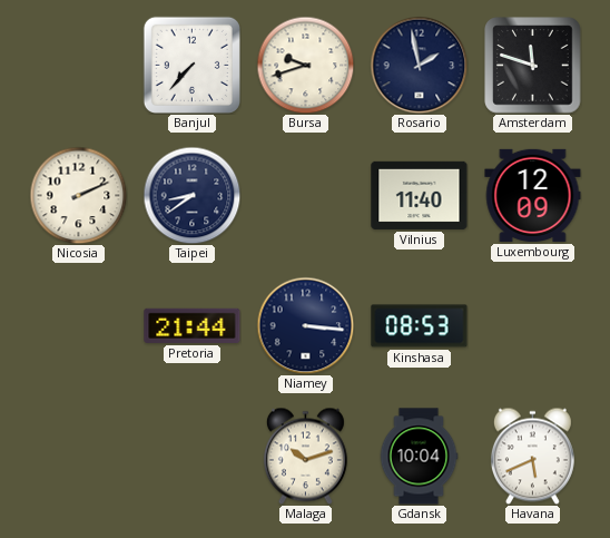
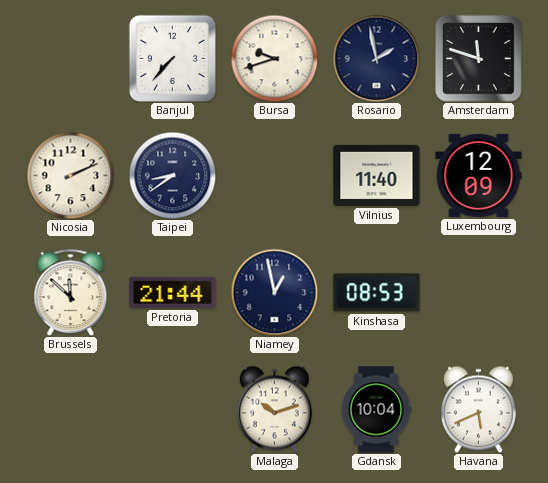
Brussels: none -> 11:52
Niamey: 3:16 -> 12:58
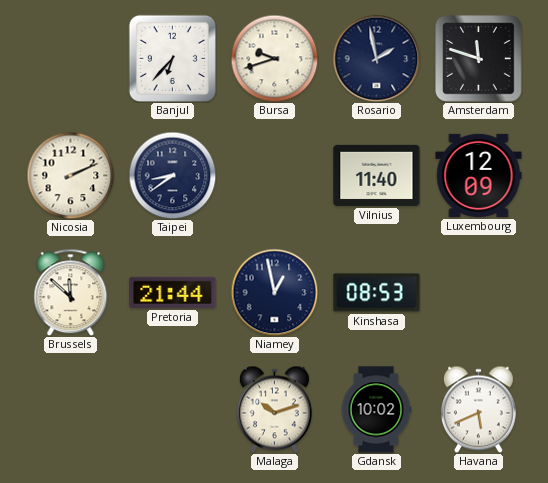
Banjul: 7:37 -> 6:37
Gdansk: 10:04 -> 10:02
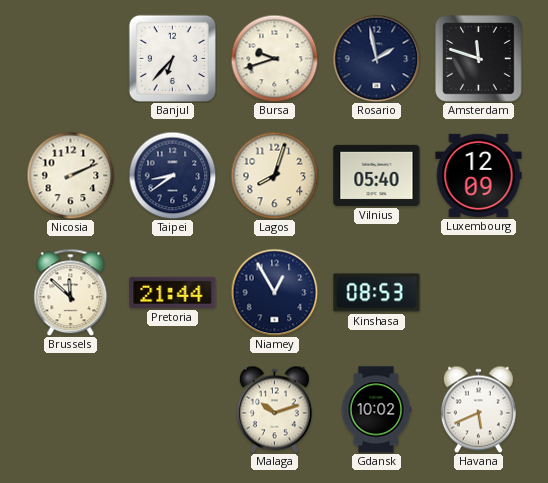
Lagos: none -> 8:03
Vilnius: 11:40 -> 05:40
Niamey: 12:58 -> 12:55
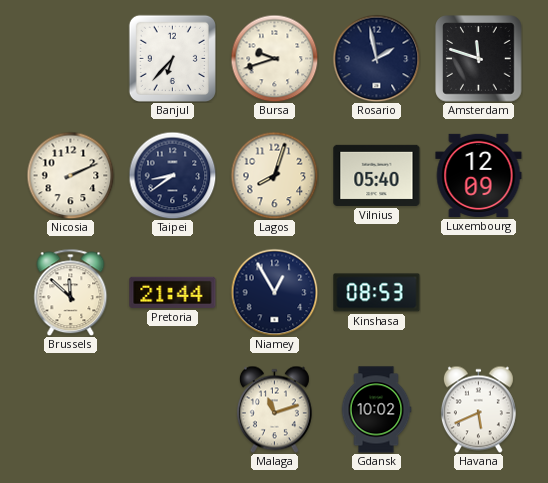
Malaga: 10:12 -> 11:12
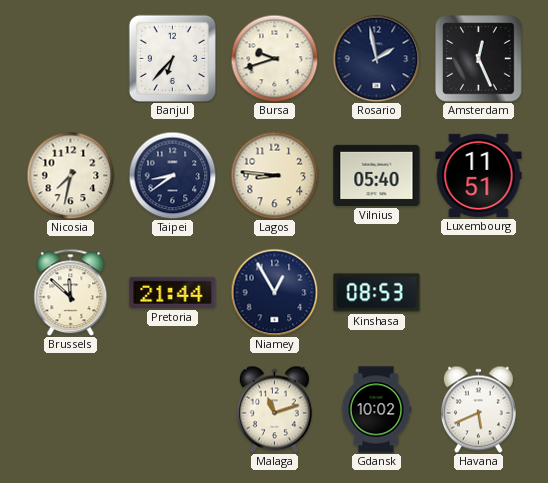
Amsterdam: 11:48 -> 12:26
Nicosia: 2:11 -> 7:32
Lagos: 8:03 -> 8:46
Luxembourg: 12:09 -> 11:51
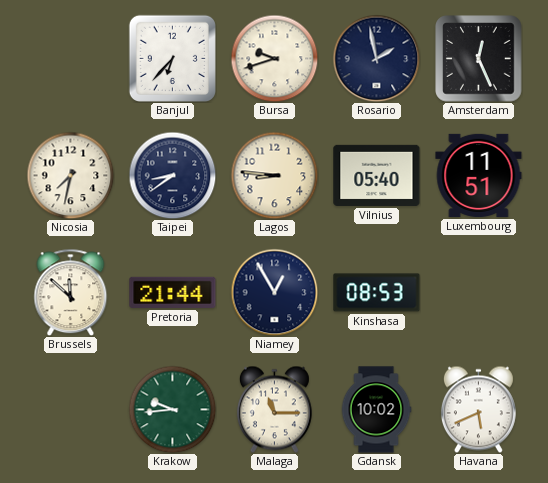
Krakow: none -> 9:44
Malaga: 11:12 -> 11:15
